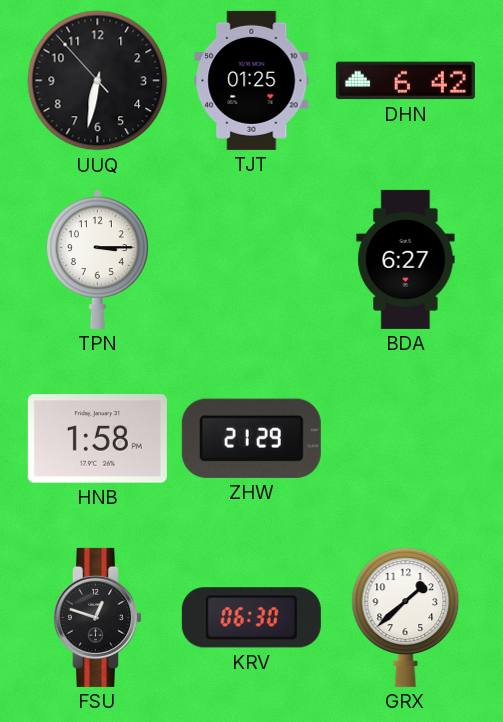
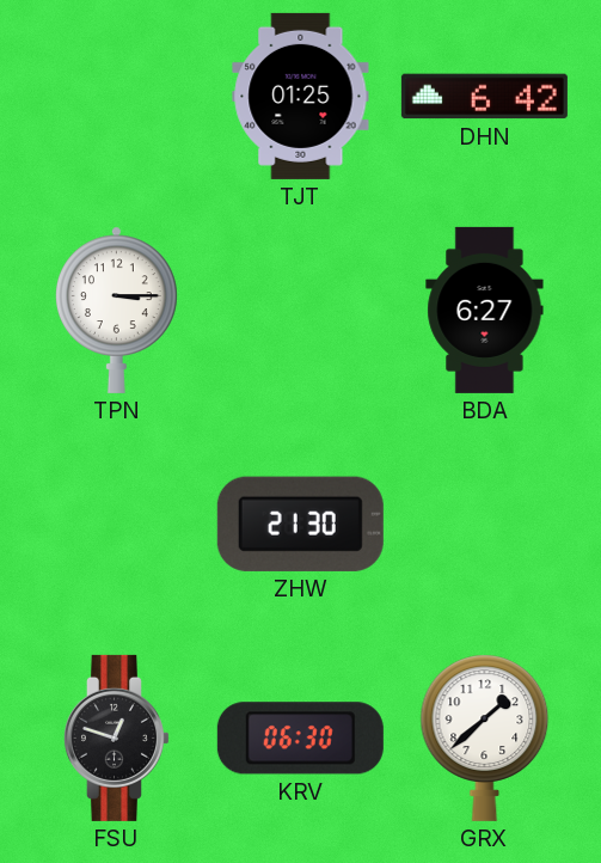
UUQ: 6:31 -> none
HNB: 1:58 -> none
ZHW: 21:29 -> 21:30
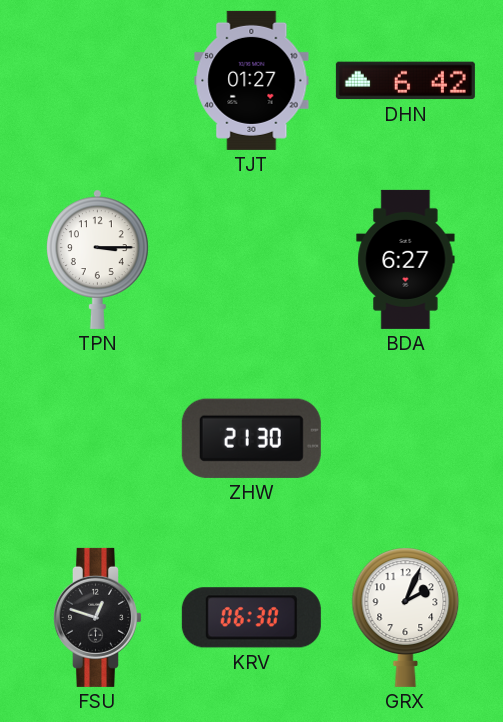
TJT: 01:25 -> 01:27
GRX: 1:38 -> 2:04
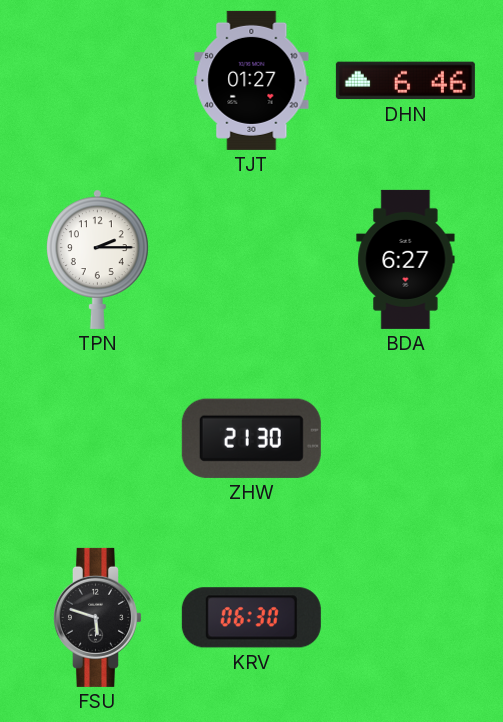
DHN: 6:42 -> 6:46
TPN: 3:15 -> 2:15
FSU: 12:48 -> 5:48
GRX: 2:04 -> none
